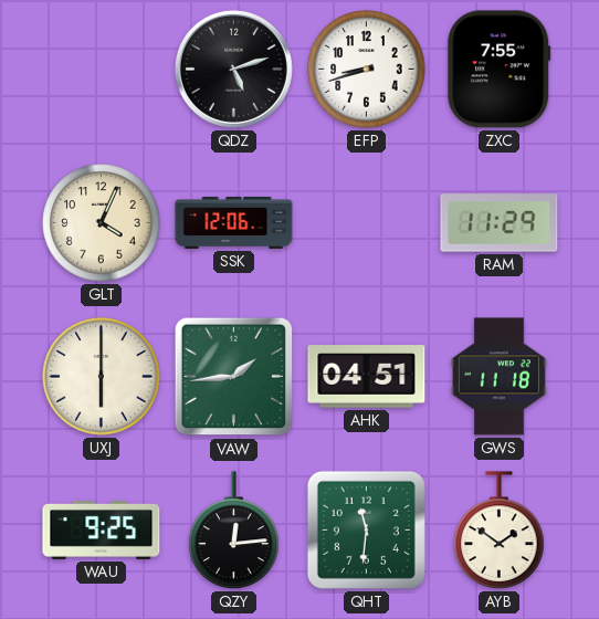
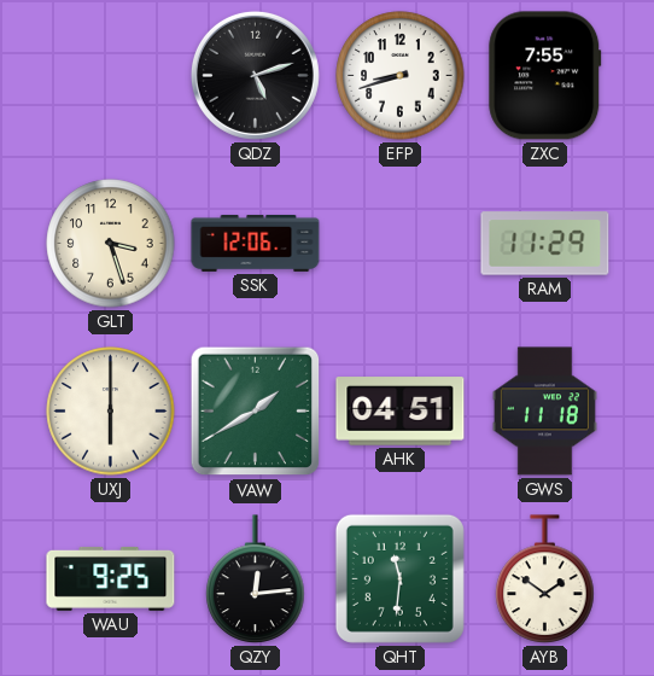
GLT: 4:04 -> 3:27
VAW: 1:44 -> 1:40
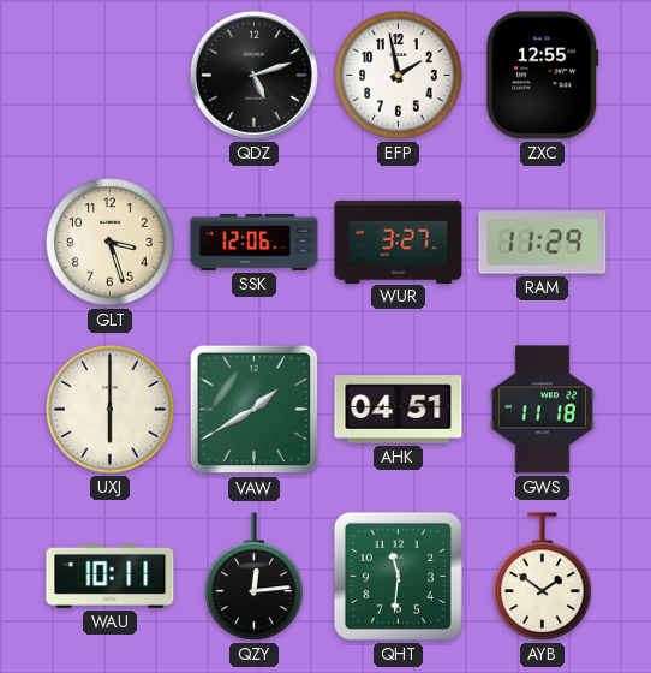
EFP: 8:42 -> 1:58
ZXC: 7:55 -> 12:55
WUR: none -> 3:27
WAU: 9:25 -> 10:11
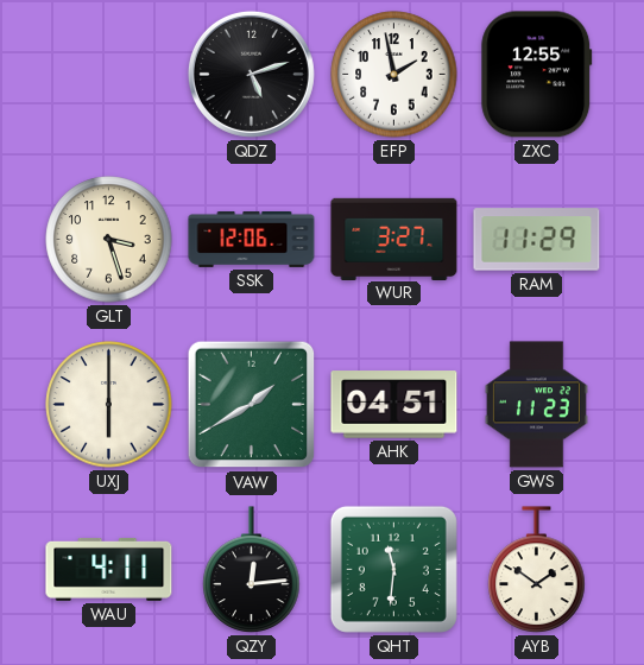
GWS: 11:18 -> 11:23
WAU: 10:11 -> 4:11
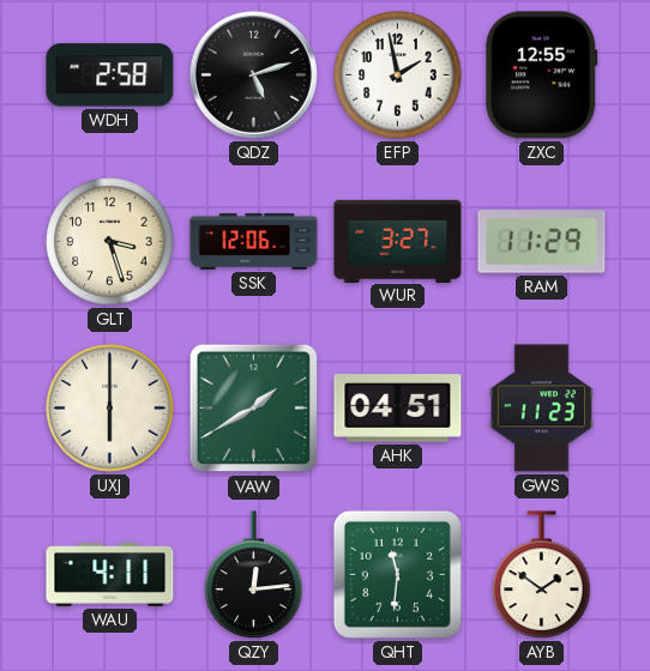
WDH: none -> 2:58
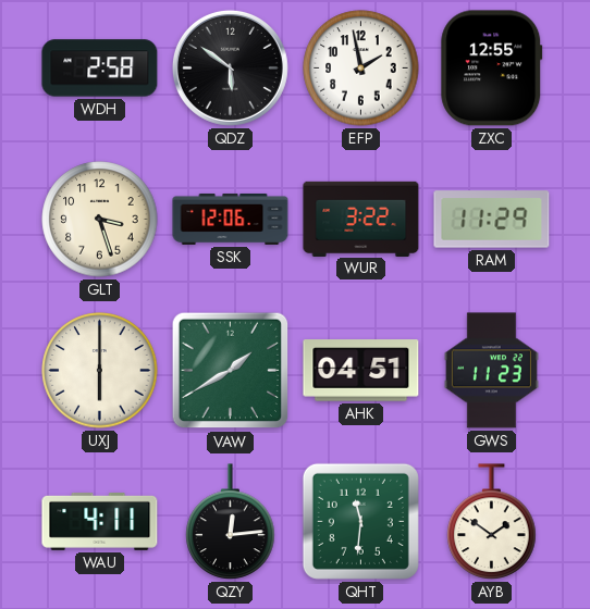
QDZ: 5:12 -> 5:51
WUR: 3:27 -> 3:22
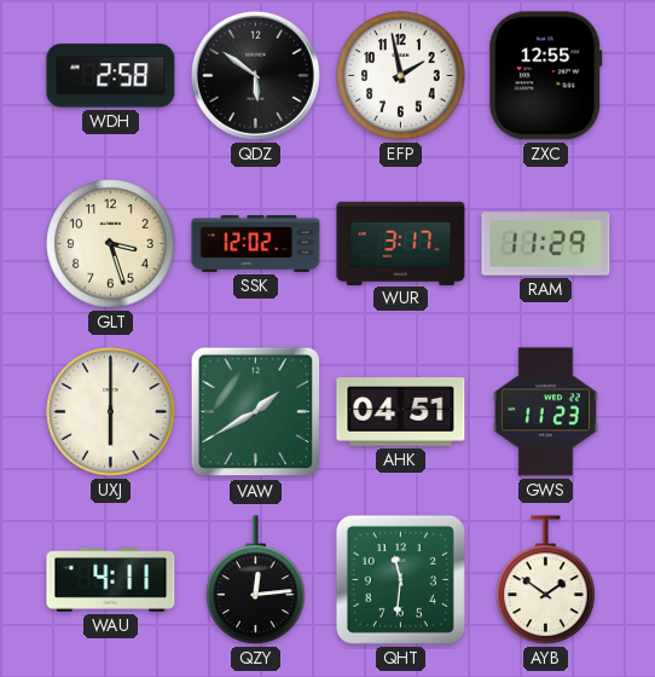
SSK: 12:06 -> 12:02
WUR: 3:22 -> 3:17
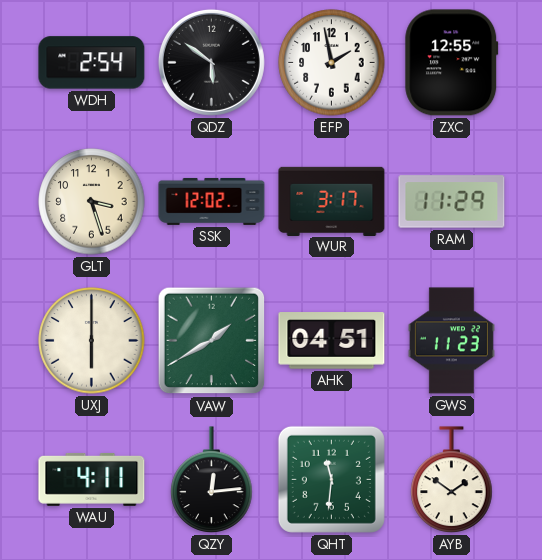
WDH: 2:58 -> 2:54
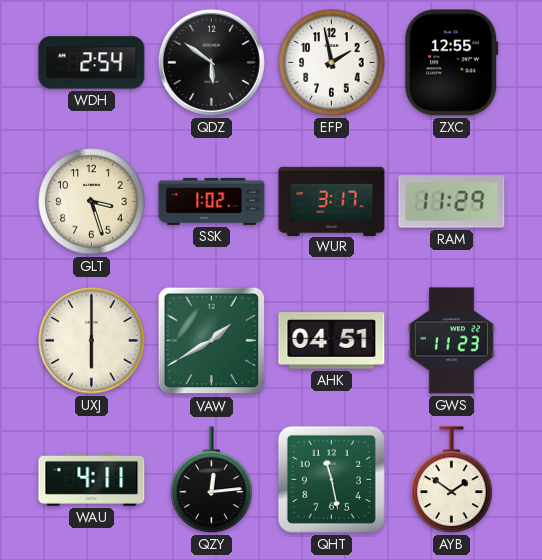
SSK: 12:02 -> 1:02
QHT: 11:31 -> 11:28
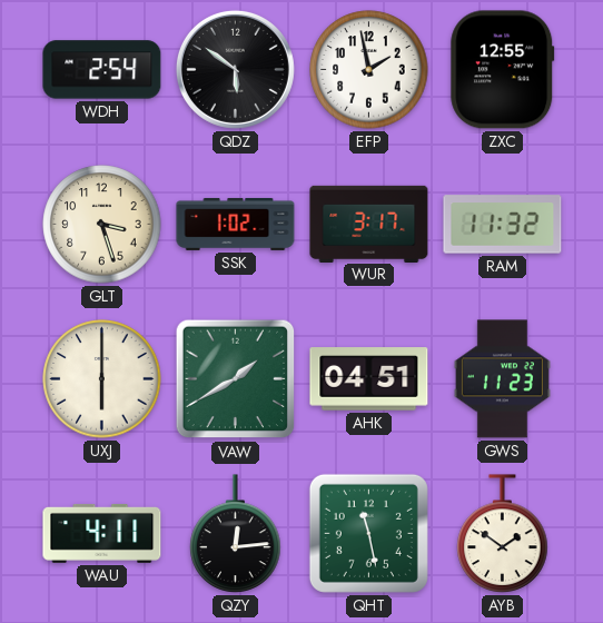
RAM: 11:29 -> 11:32
